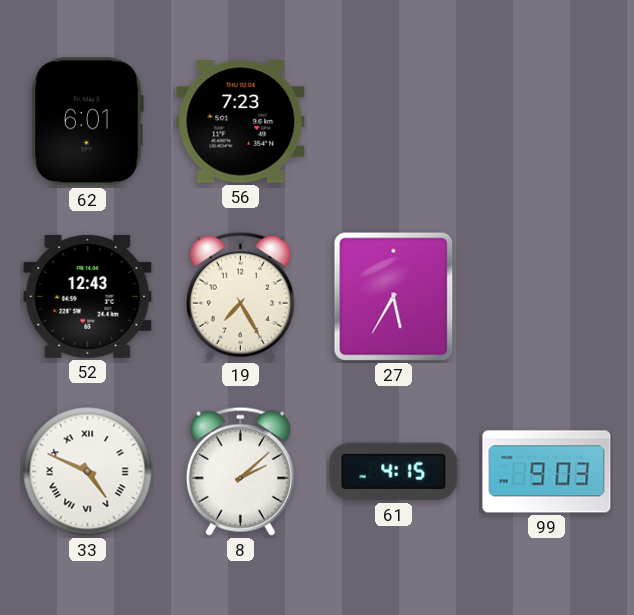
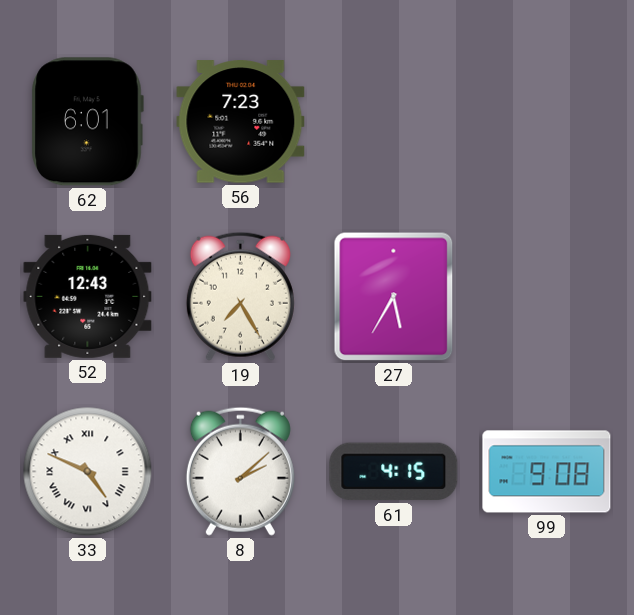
99: 9:03 -> 9:08
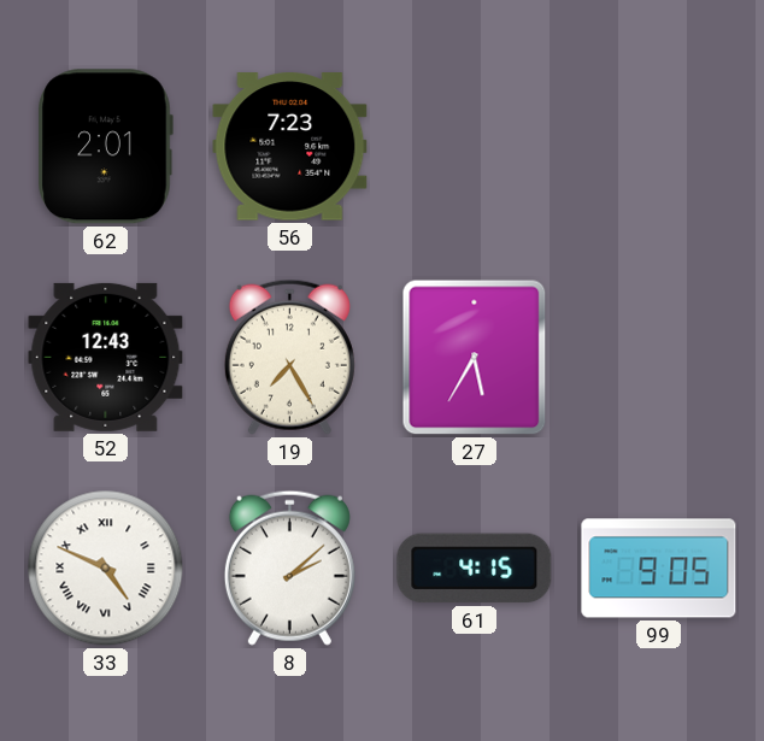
62: 6:01 -> 2:01
99: 9:08 -> 9:05
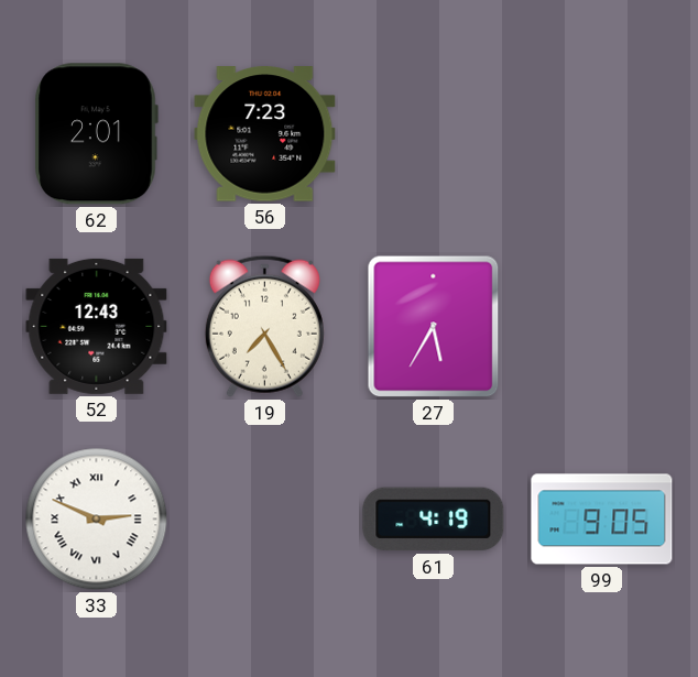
33: 4:49 -> 2:49
8: 2:08 -> none
61: 4:15 -> 4:19
